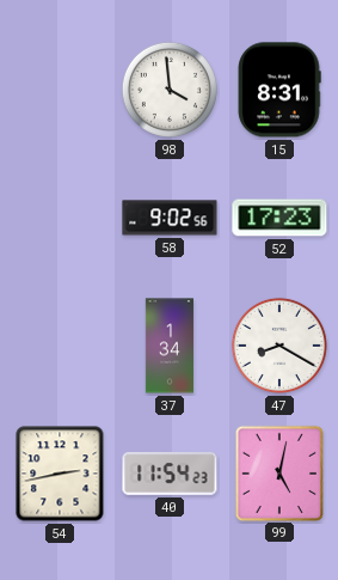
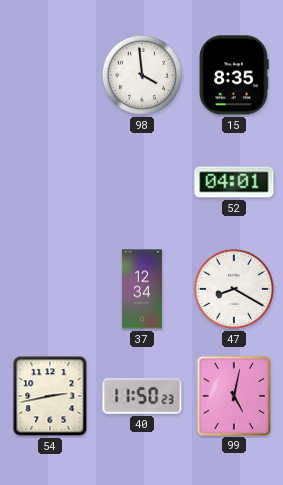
15: 8:31 -> 8:35
58: 9:02 -> none
52: 17:23 -> 04:01
37: 1:34 -> 12:34
40: 11:54 -> 11:50
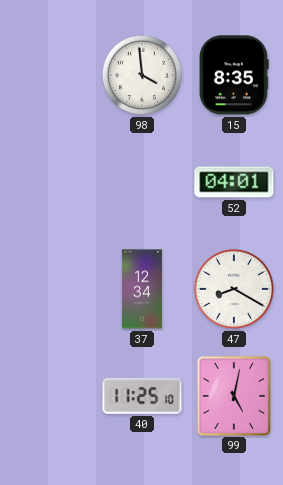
54: 2:43 -> none
40: 11:50 -> 11:25
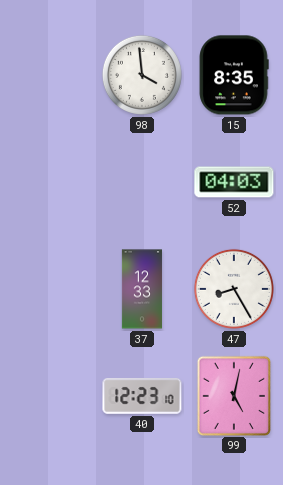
52: 04:01 -> 04:03
37: 12:34 -> 12:33
47: 8:20 -> 8:25
40: 11:25 -> 12:23
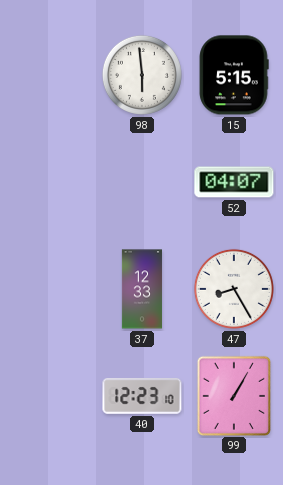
98: 3:59 -> 5:59
15: 8:35 -> 5:15
52: 04:03 -> 04:07
99: 5:02 -> 1:05
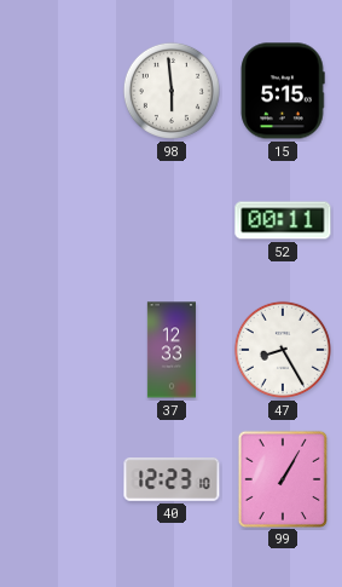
52: 04:07 -> 00:11
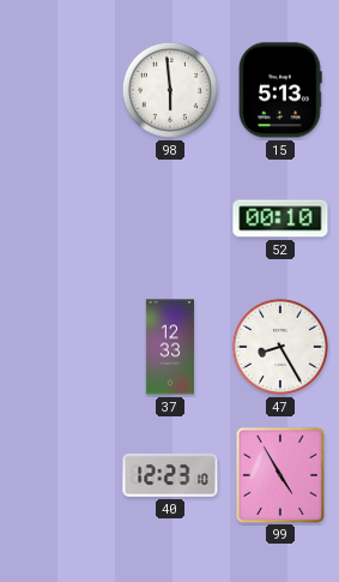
15: 5:15 -> 5:13
52: 00:11 -> 00:10
99: 1:05 -> 4:55
